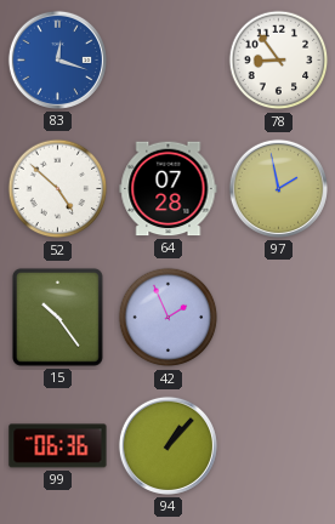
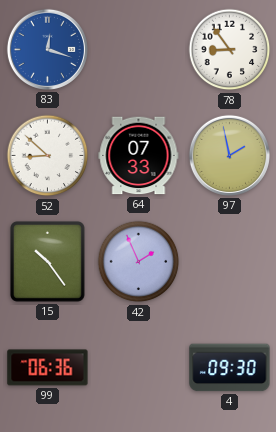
52: 4:52 -> 8:52
64: 07:28 -> 07:33
94: 1:07 -> none
4: none -> 09:30
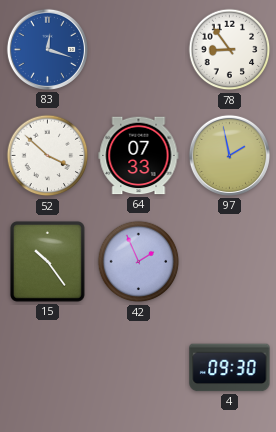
52: 8:52 -> 3:52
99: 06:36 -> none
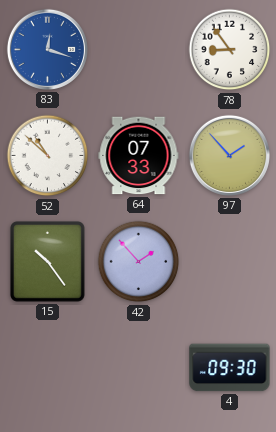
52: 3:52 -> 10:52
97: 1:58 -> 1:53
42: 1:56 -> 1:53
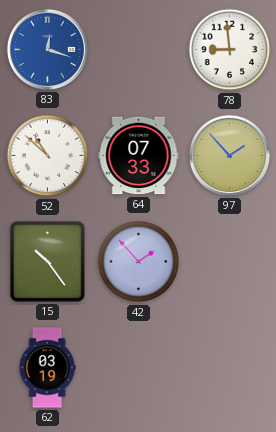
78: 8:54 -> 8:59
62: none -> 03:19
4: 09:30 -> none
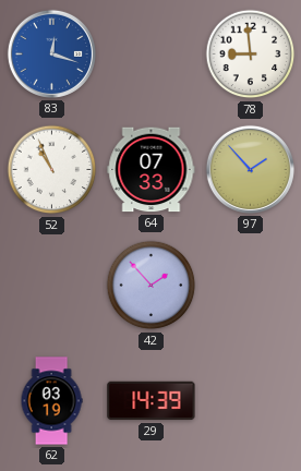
52: 10:52 -> 10:56
15: 10:24 -> none
29: none -> 14:39
